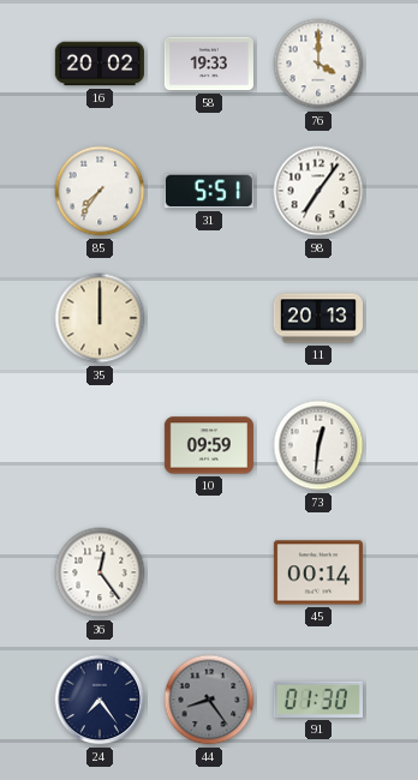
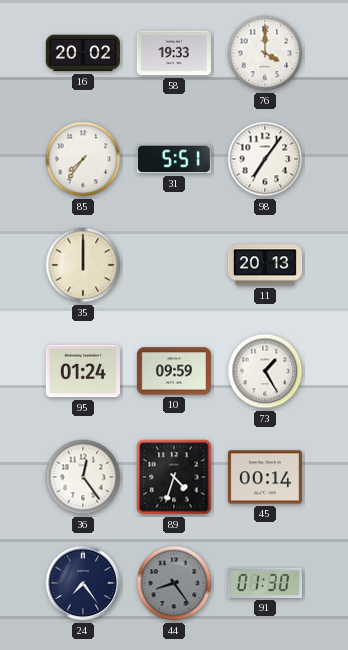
95: none -> 01:24
73: 12:31 -> 1:25
89: none -> 4:33
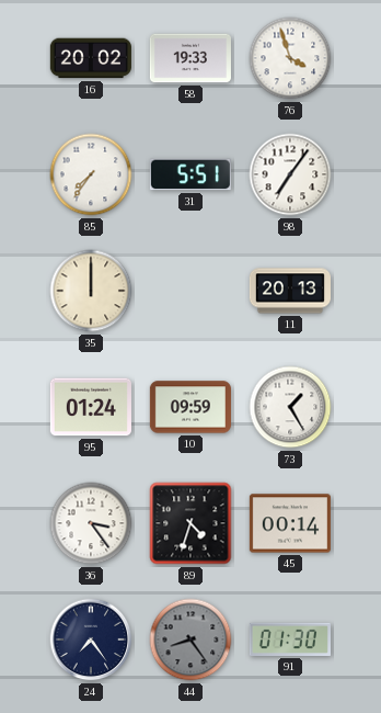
76: 4:00 -> 3:57
36: 12:24 -> 3:24
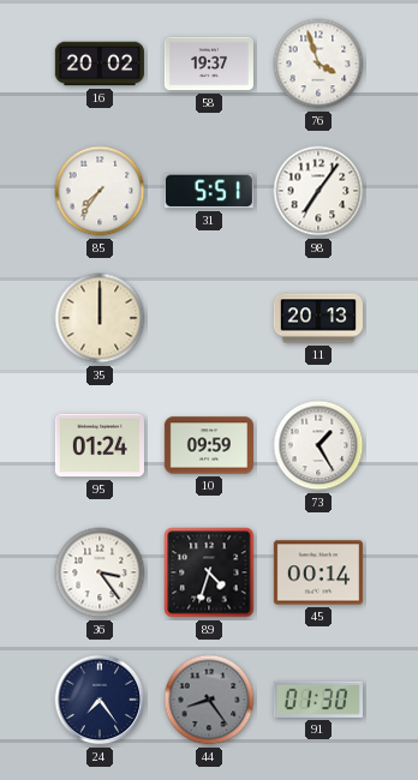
58: 19:33 -> 19:37
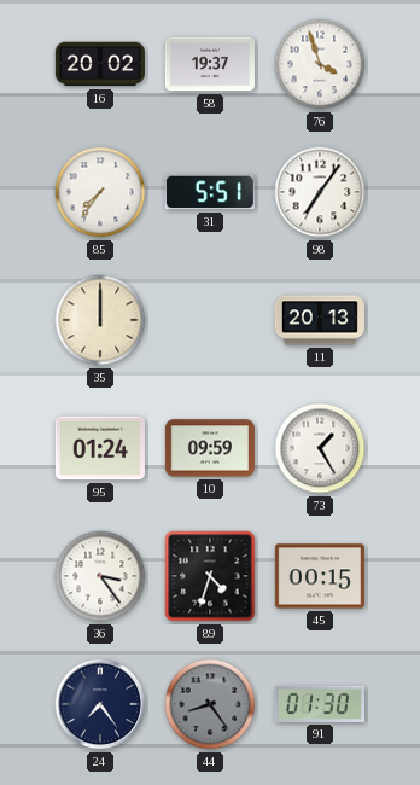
45: 00:14 -> 00:15
